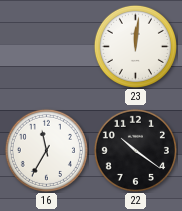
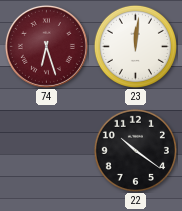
74: none -> 6:27
16: 11:35 -> none
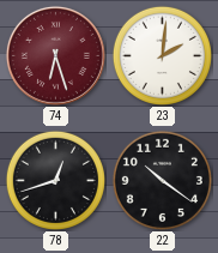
23: 12:01 -> 2:01
78: none -> 12:42
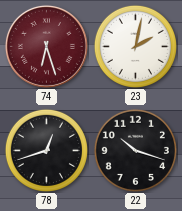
23: 2:01 -> 2:02
22: 10:21 -> 10:18
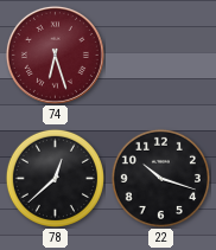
23: 2:02 -> none
78: 12:42 -> 12:38
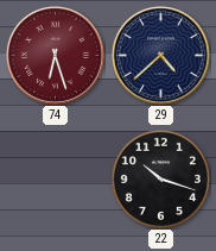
29: none -> 4:38
78: 12:38 -> none
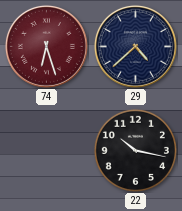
22: 10:18 -> 10:17
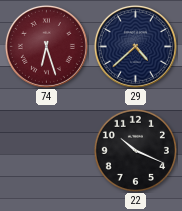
22: 10:17 -> 10:19
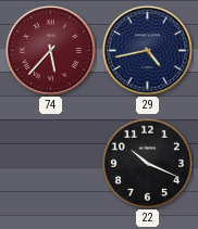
74: 6:27 -> 5:37
29: 4:38 -> 4:43
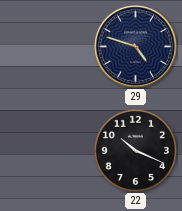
74: 5:37 -> none
29: 4:43 -> 4:48
